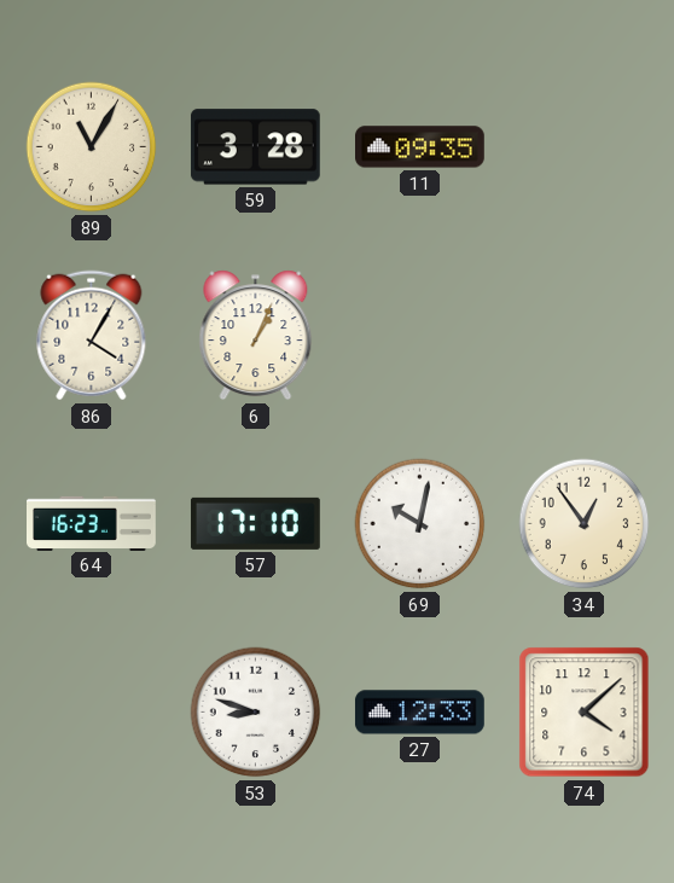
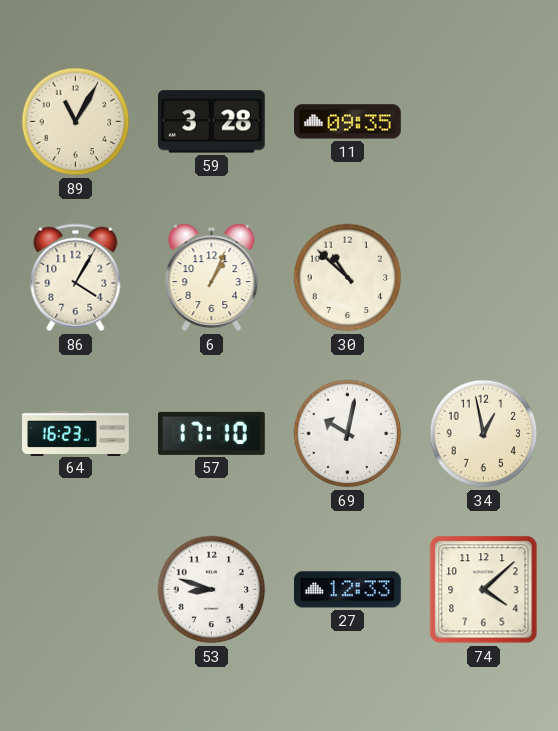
30: none -> 10:52
34: 12:54 -> 12:58
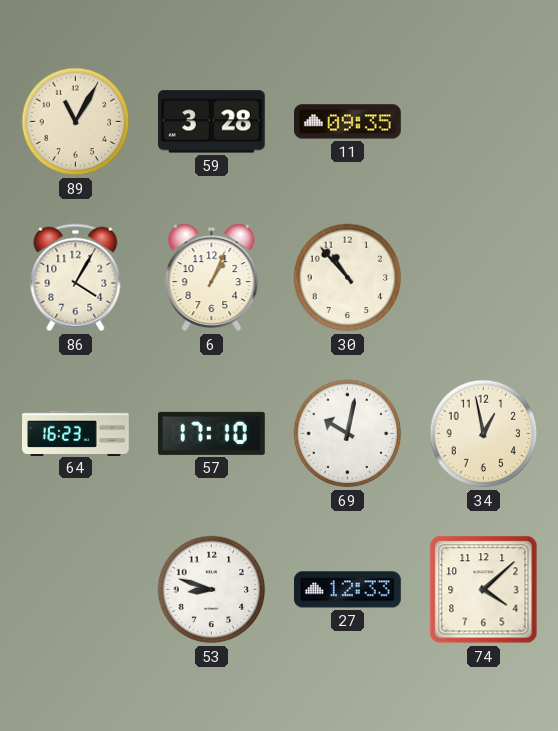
30: 10:52 -> 10:53
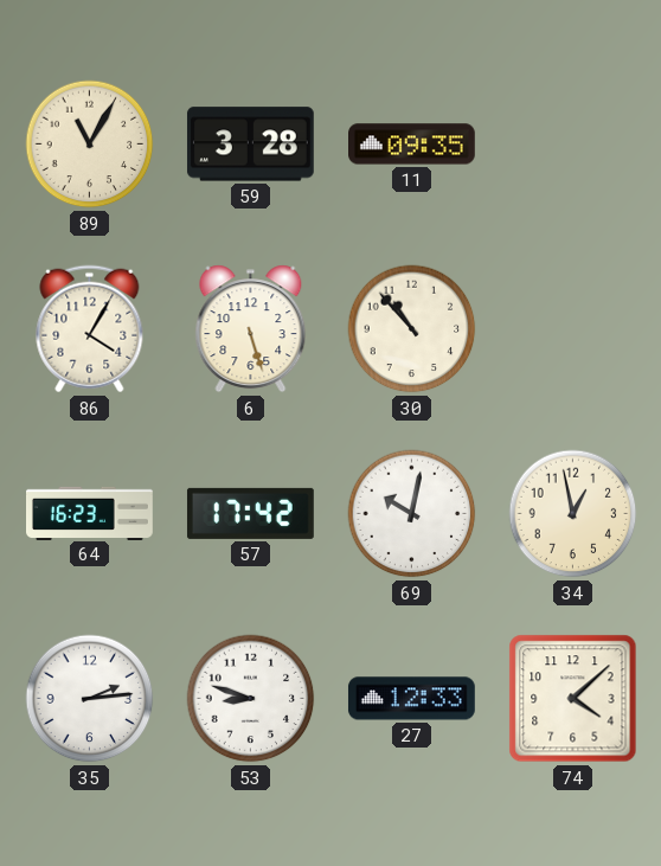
6: 1:04 -> 5:27
57: 17:10 -> 17:42
35: none -> 2:14
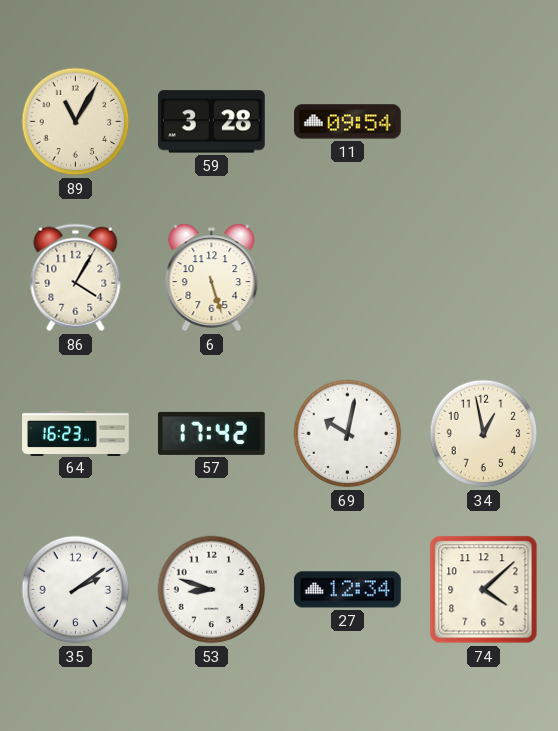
11: 09:35 -> 09:54
30: 10:53 -> none
35: 2:14 -> 2:09
27: 12:33 -> 12:34
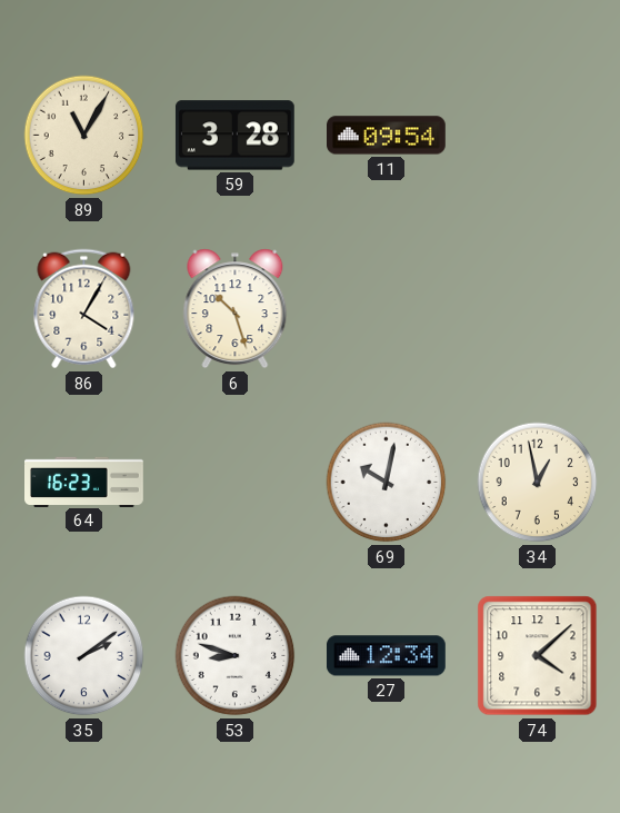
6: 5:27 -> 10:27
57: 17:42 -> none
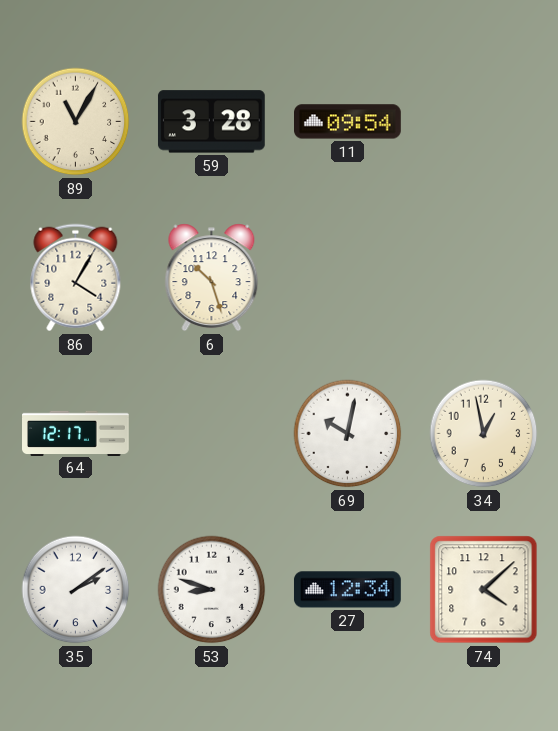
64: 16:23 -> 12:17
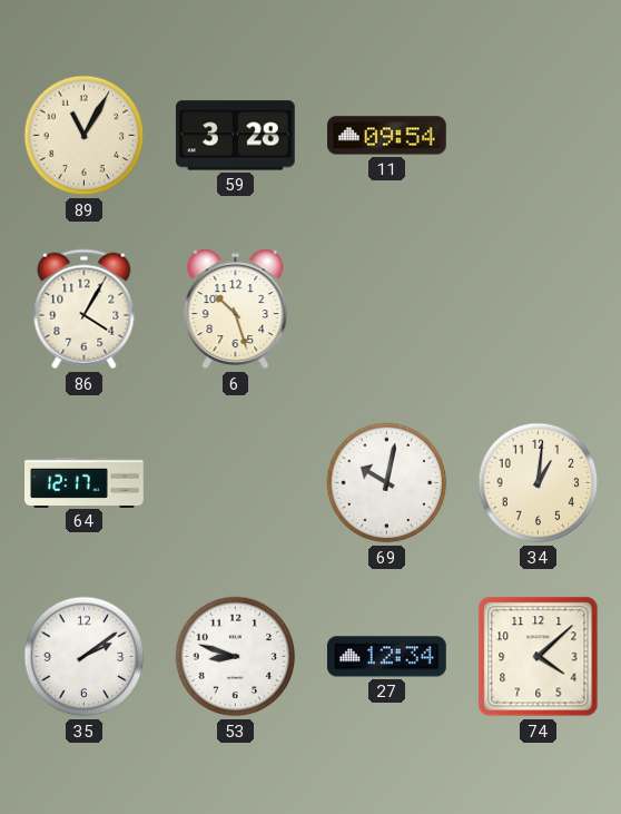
34: 12:58 -> 1:01
